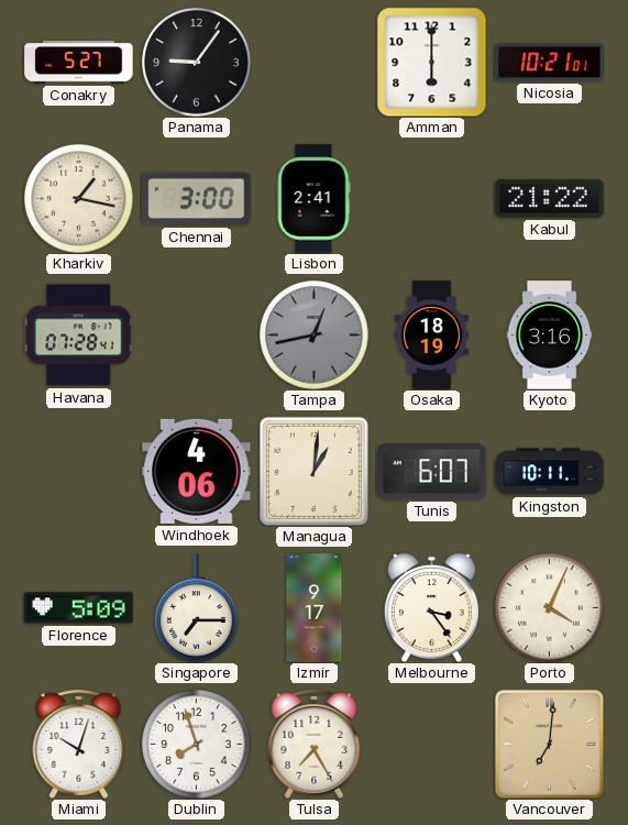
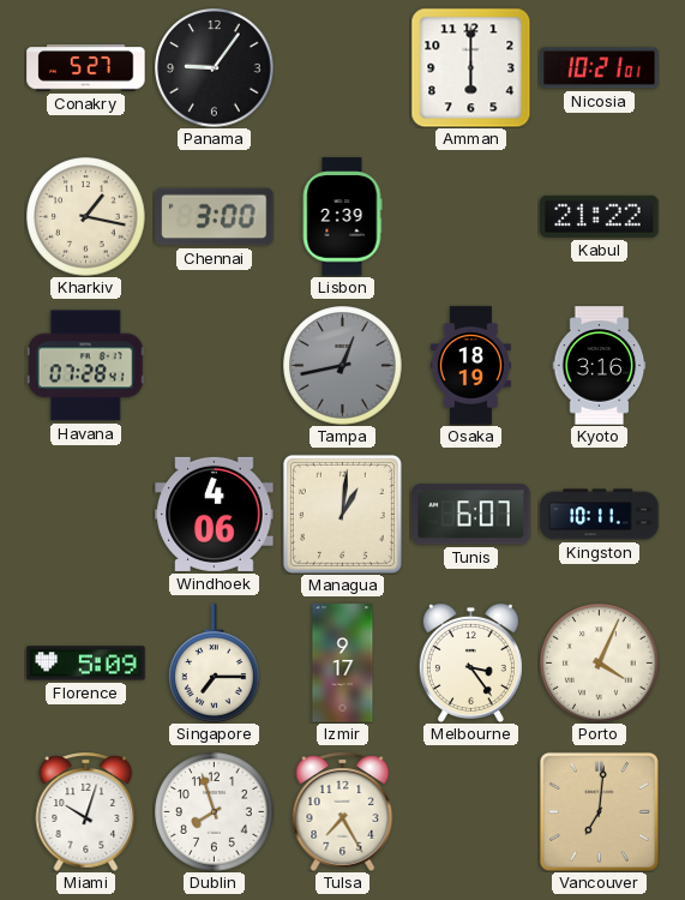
Lisbon: 2:41 -> 2:39
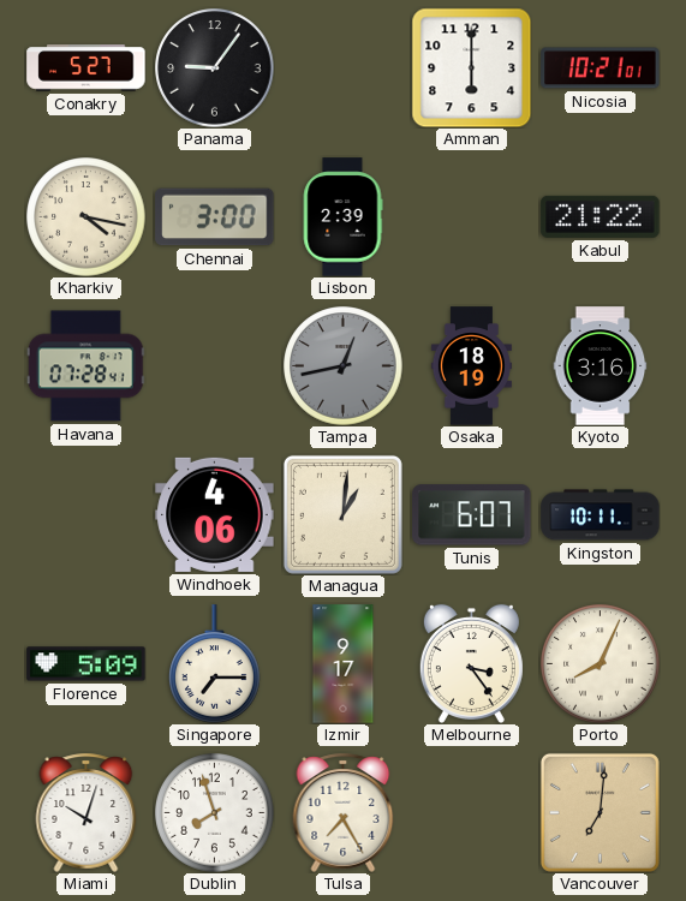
Kharkiv: 1:17 -> 4:17
Porto: 4:04 -> 8:04
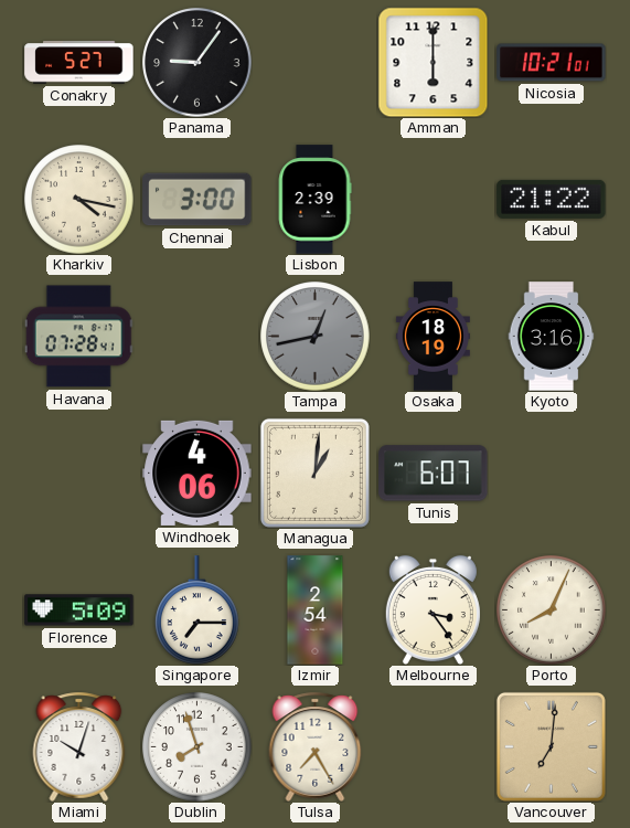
Kingston: 10:11 -> none
Izmir: 9:17 -> 2:54
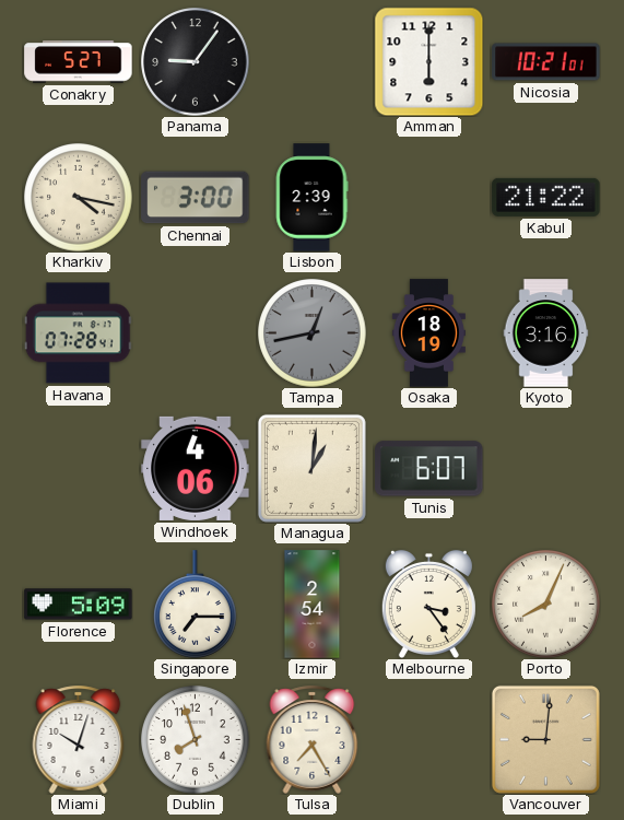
Vancouver: 7:01 -> 9:01
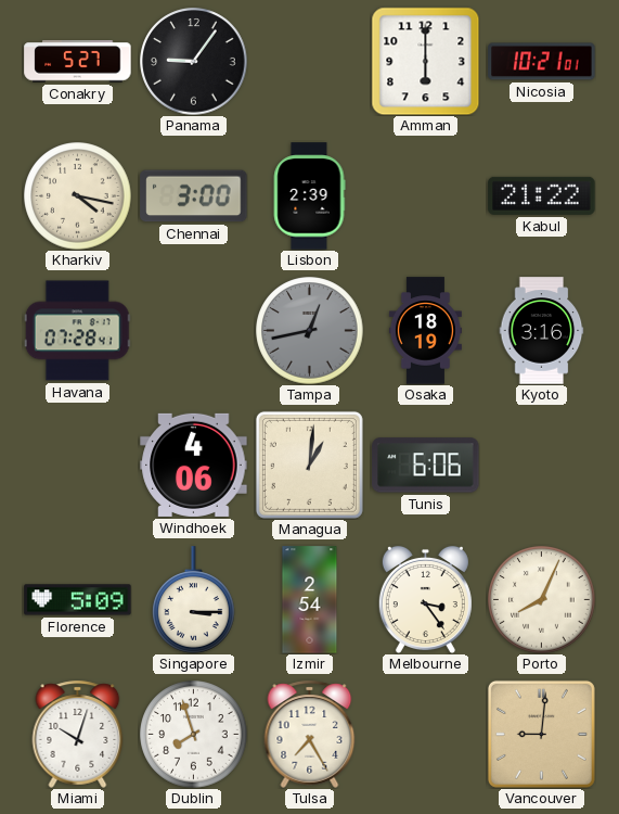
Tunis: 6:07 -> 6:06
Singapore: 7:15 -> 3:15
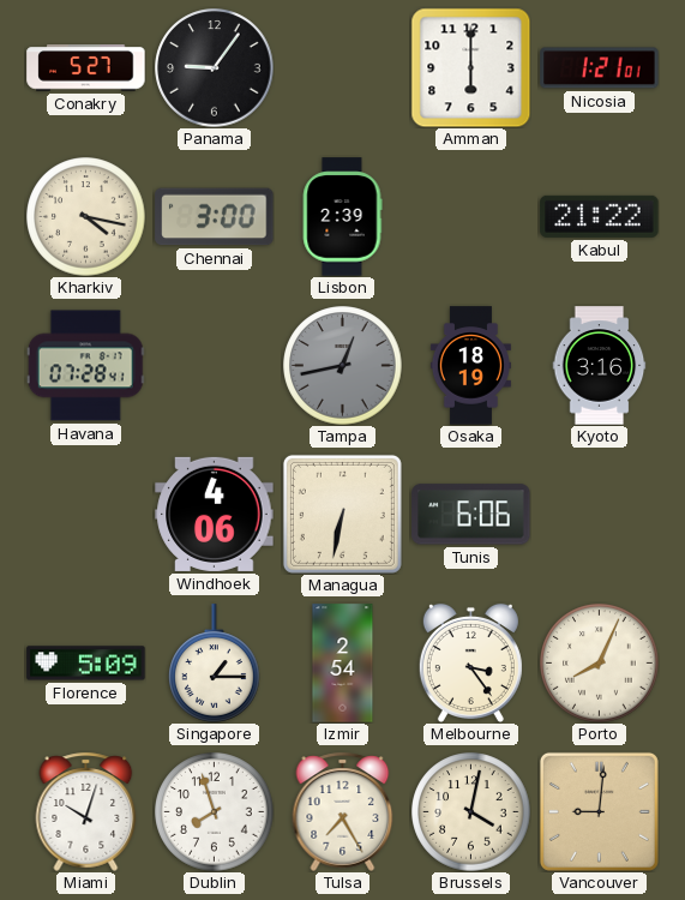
Nicosia: 10:21 -> 1:21
Managua: 1:01 -> 6:32
Singapore: 3:15 -> 1:15
Brussels: none -> 4:02
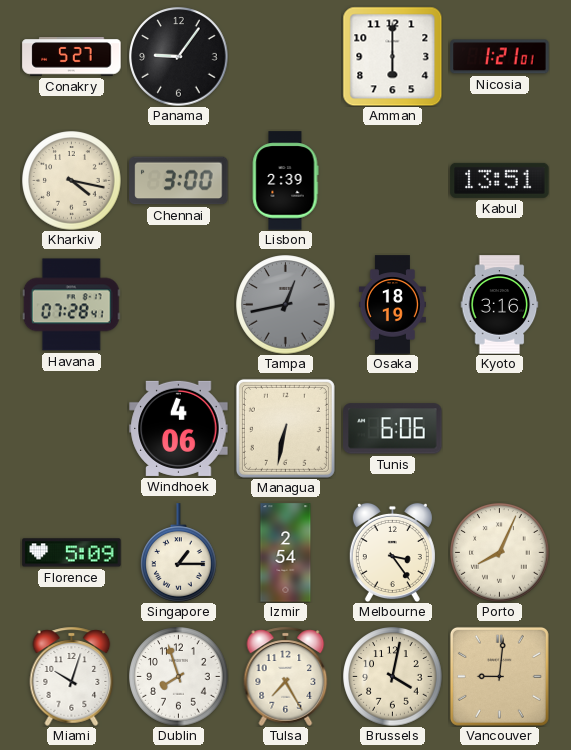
Kabul: 21:22 -> 13:51
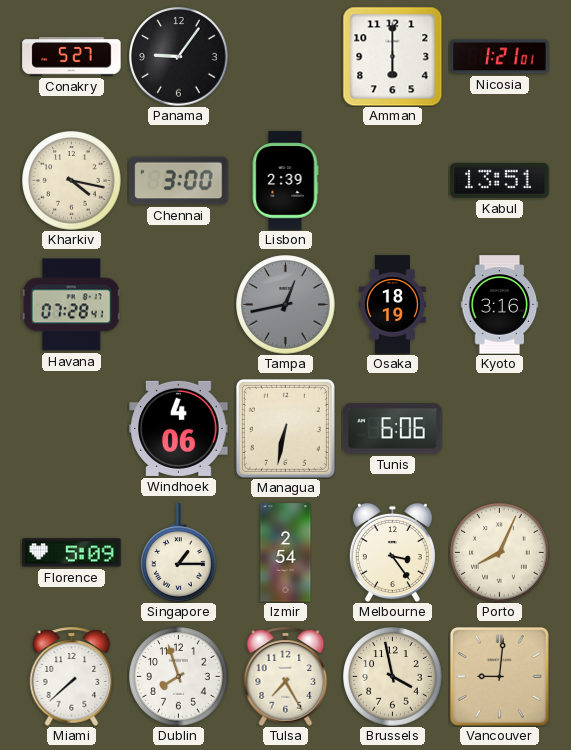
Miami: 10:03 -> 7:38
Brussels: 4:02 -> 3:58
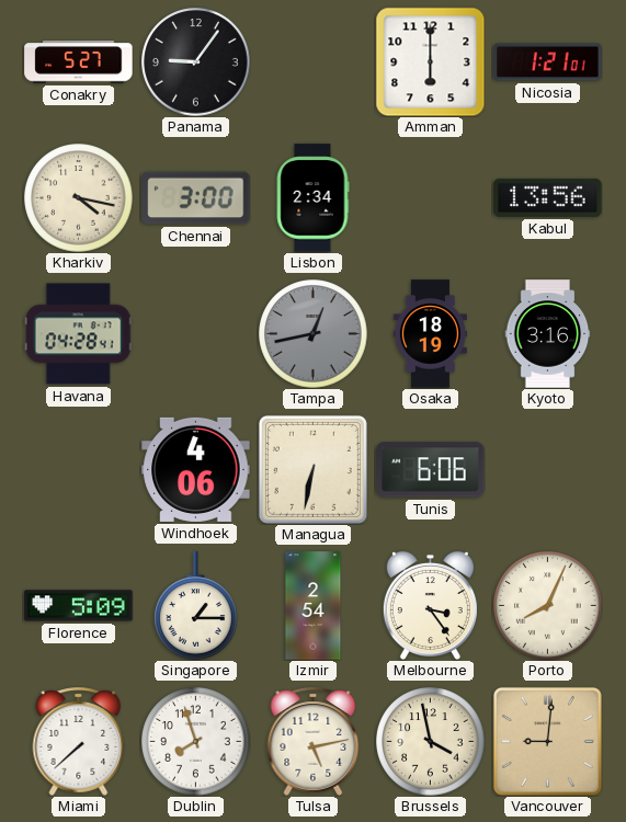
Lisbon: 2:39 -> 2:34
Kabul: 13:51 -> 13:56
Havana: 07:28 -> 04:28
Tulsa: 7:25 -> 5:13
